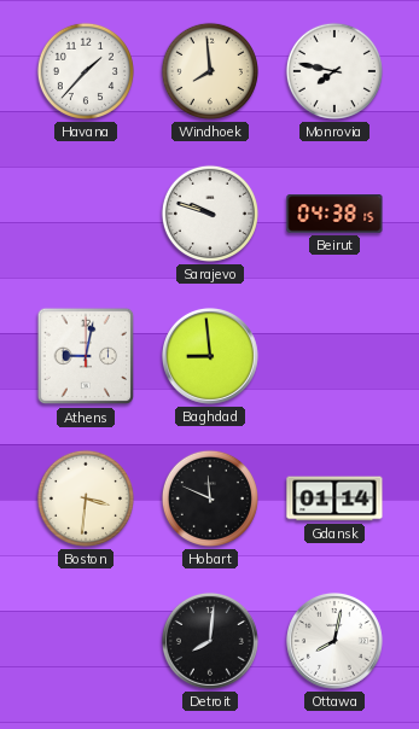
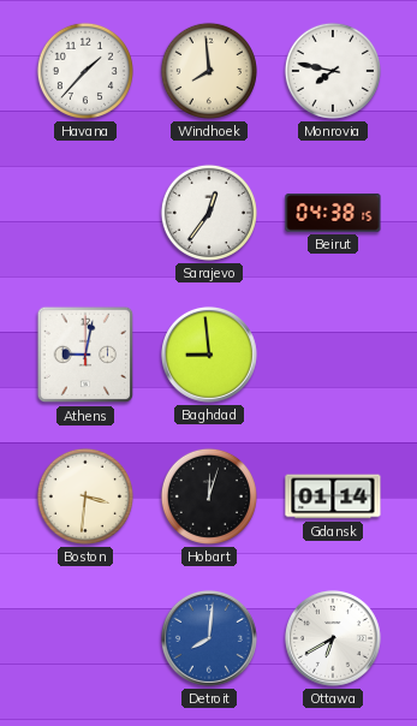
Sarajevo: 9:48 -> 12:36
Hobart: 11:49 -> 12:03
Detroit dial: black -> blue
Ottawa: 8:02 -> 6:40
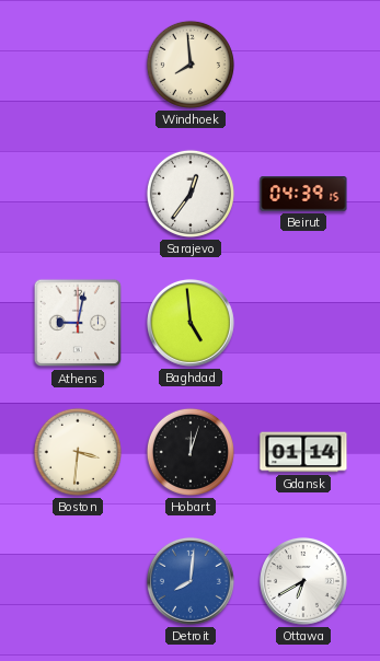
Havana: 1:37 -> none
Monrovia: 7:47 -> none
Beirut: 04:38 -> 04:39
Baghdad: 8:59 -> 4:59
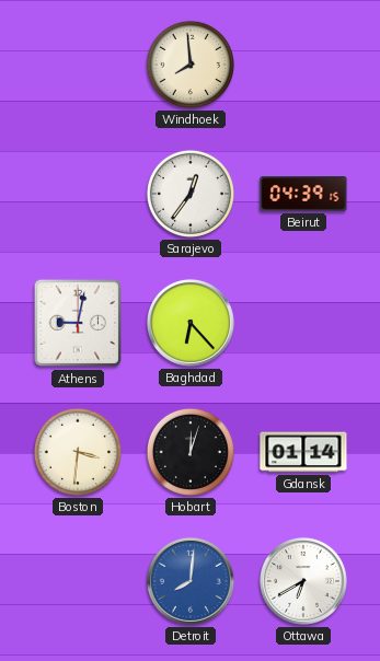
Baghdad: 4:59 -> 6:23
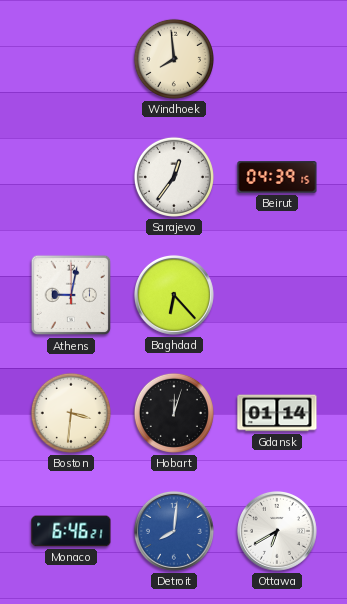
Monaco: none -> 6:46
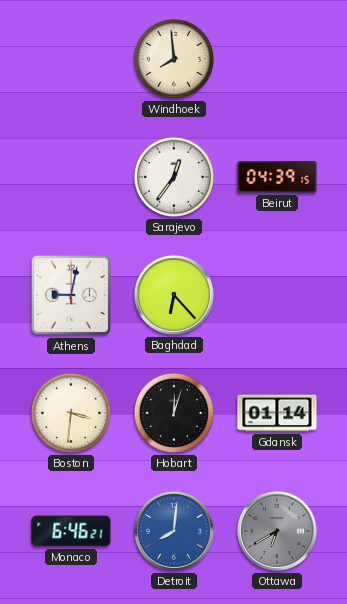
Ottawa dial: white -> grey
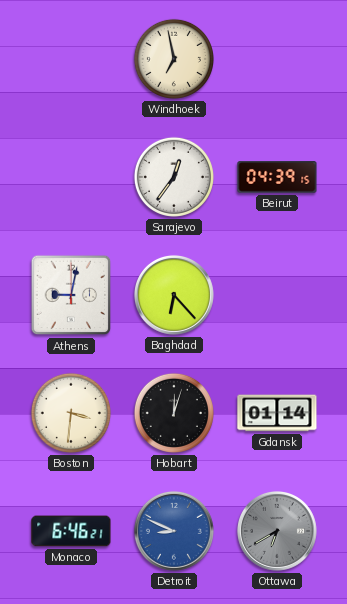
Windhoek: 7:59 -> 6:58
Detroit: 8:01 -> 8:49
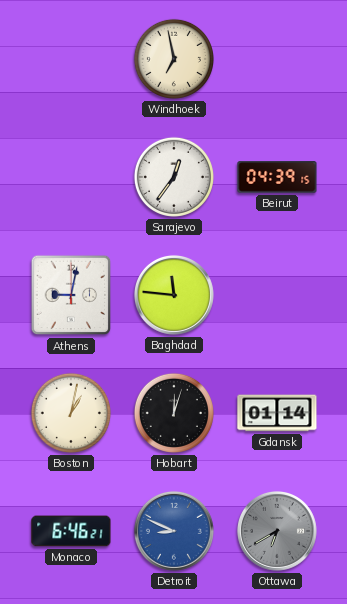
Baghdad: 6:23 -> 11:46
Boston: 3:31 -> 1:02
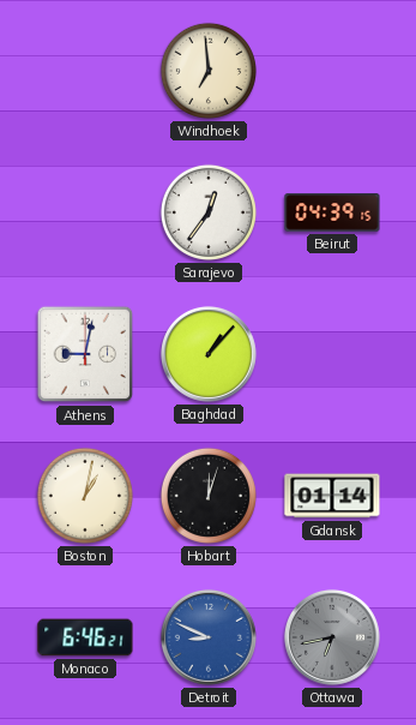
Windhoek: 6:58 -> 6:59
Baghdad: 11:46 -> 1:07
Ottawa: 6:40 -> 6:43
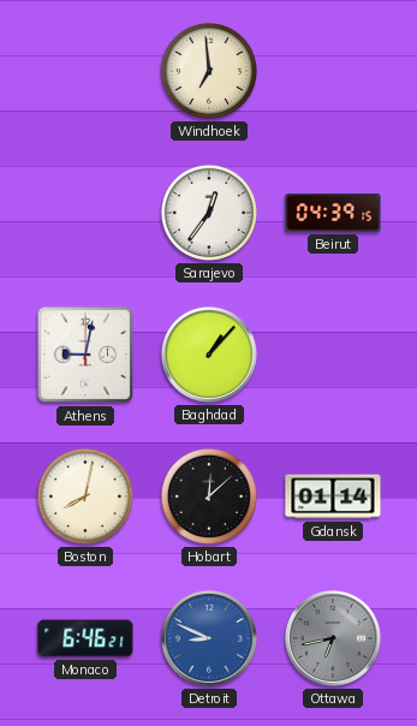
Boston: 1:02 -> 8:02
Hobart: 12:03 -> 12:08
